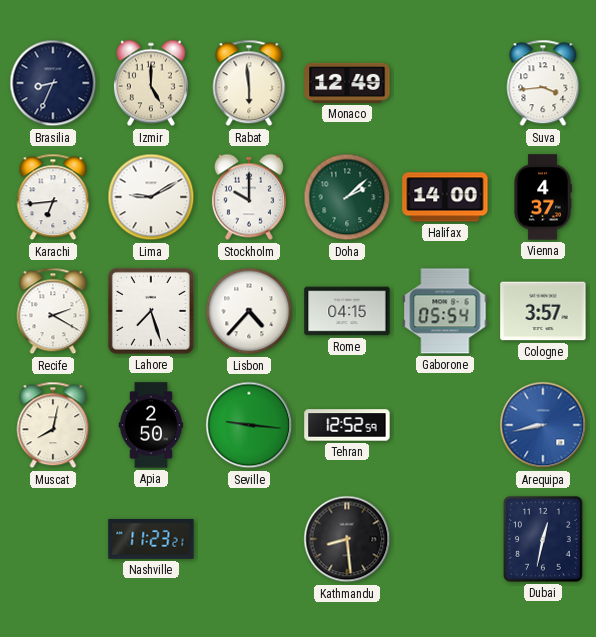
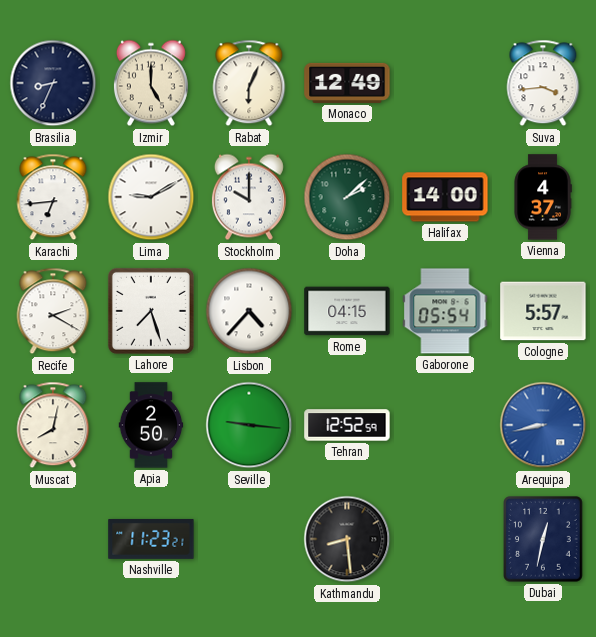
Rabat: 5:59 -> 6:04
Cologne: 3:57 -> 5:57
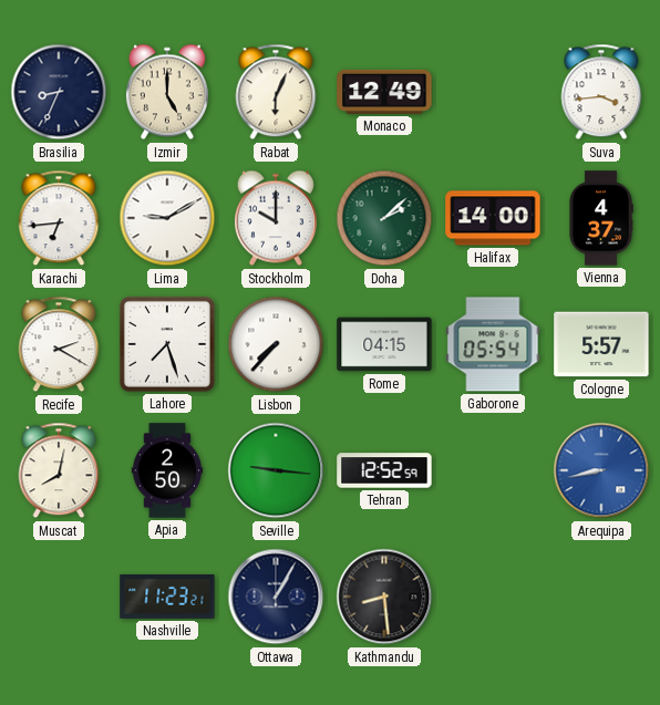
Lisbon: 4:37 -> 7:37
Ottawa: none -> 1:05
Dubai: 12:32 -> none
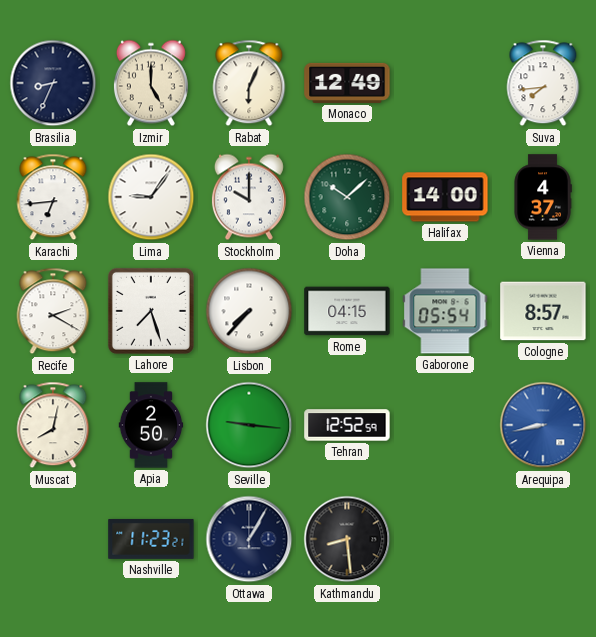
Suva: 3:44 -> 7:44
Lima: 9:10 -> 9:06
Doha: 2:08 -> 10:08
Cologne: 5:57 -> 8:57
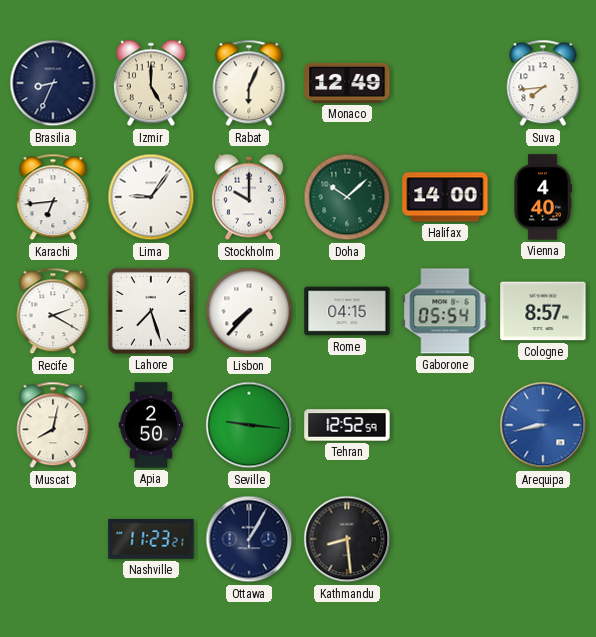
Vienna: 4:37 -> 4:40
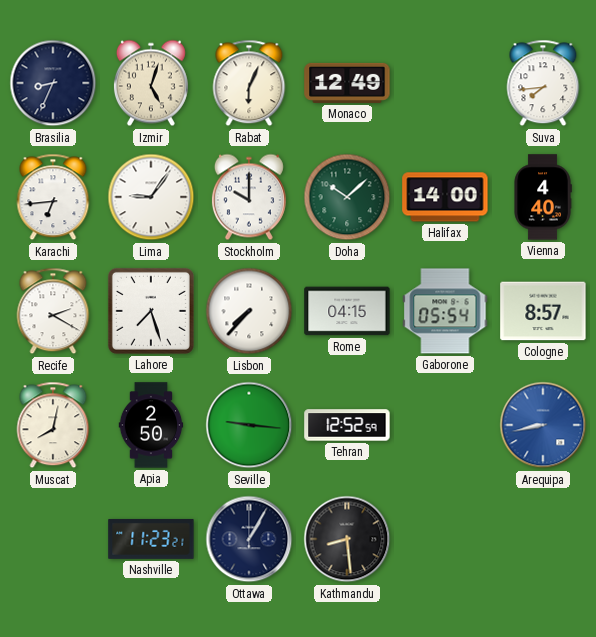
Izmir: 5:00 -> 5:03
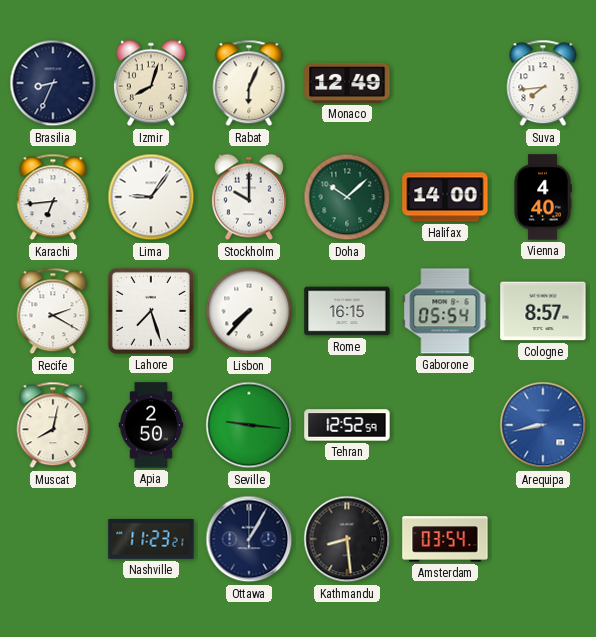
Izmir: 5:03 -> 8:03
Rome: 04:15 -> 16:15
Amsterdam: none -> 03:54
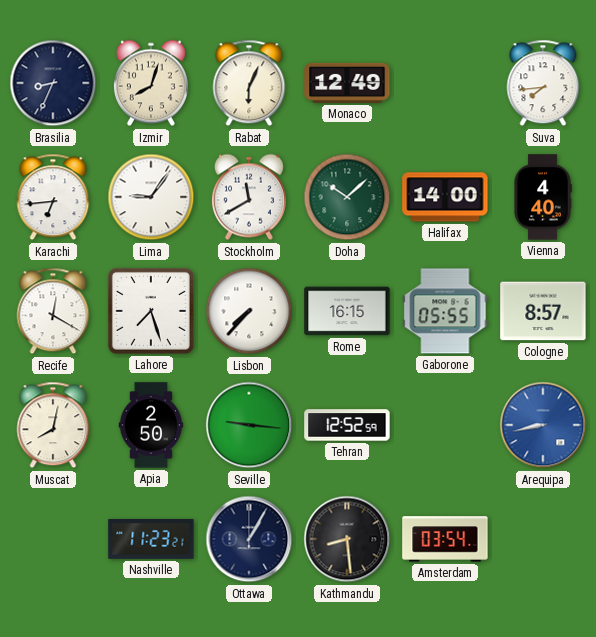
Stockholm: 10:00 -> 11:40
Recife: 2:20 -> 12:20
Gaborone: 05:54 -> 05:55
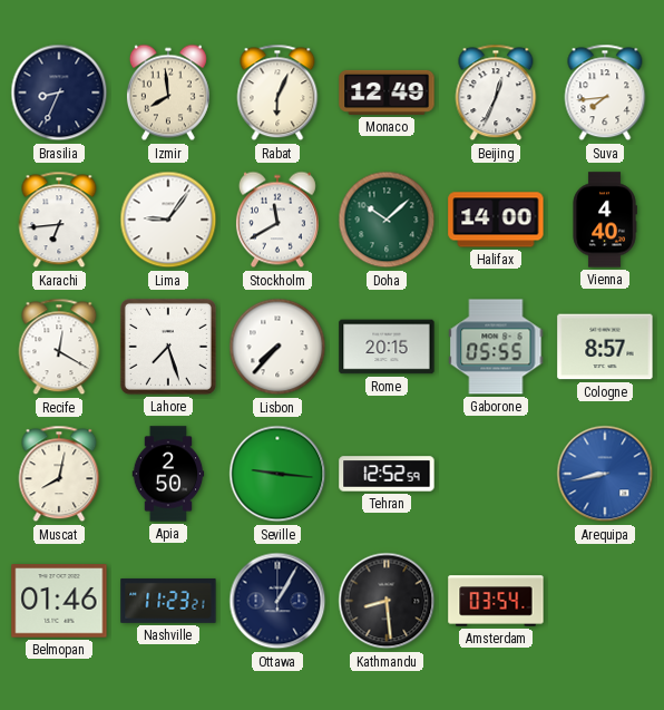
Izmir: 8:03 -> 7:59
Beijing: none -> 12:34
Rome: 16:15 -> 20:15
Belmopan: none -> 01:46
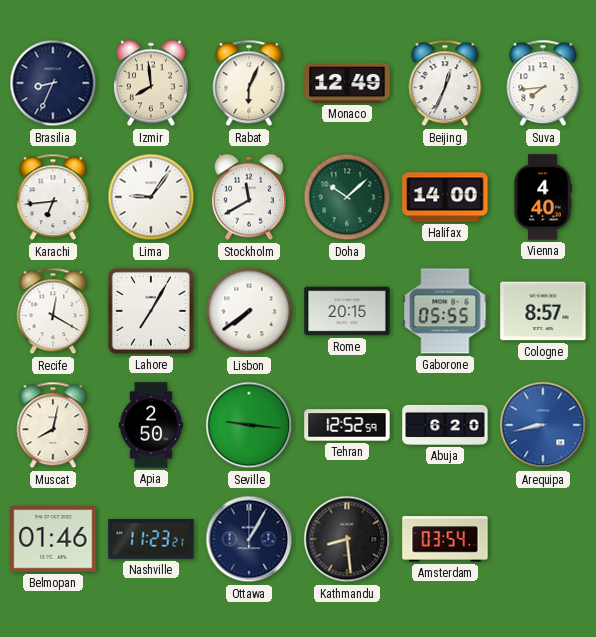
Lahore: 7:27 -> 7:05
Lisbon: 7:37 -> 7:39
Abuja: none -> 6:20
